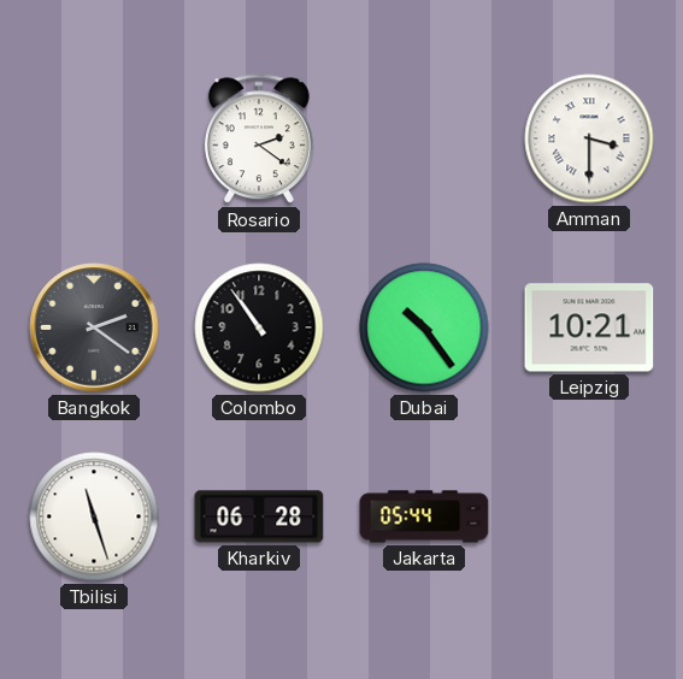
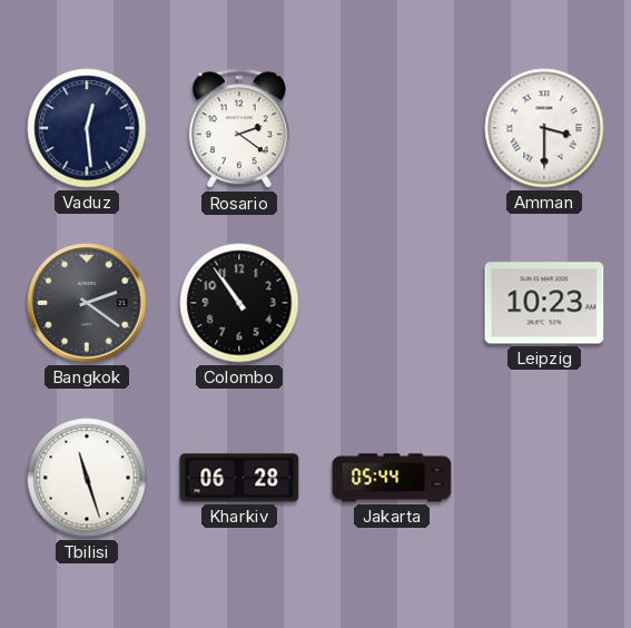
Vaduz: none -> 12:29
Dubai: 10:24 -> none
Leipzig: 10:21 -> 10:23
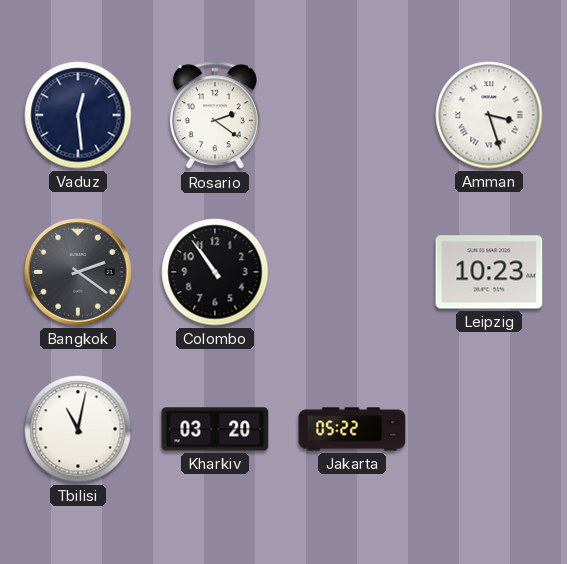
Amman: 3:30 -> 3:27
Tbilisi: 11:27 -> 11:02
Kharkiv: 06:28 -> 03:20
Jakarta: 05:44 -> 05:22
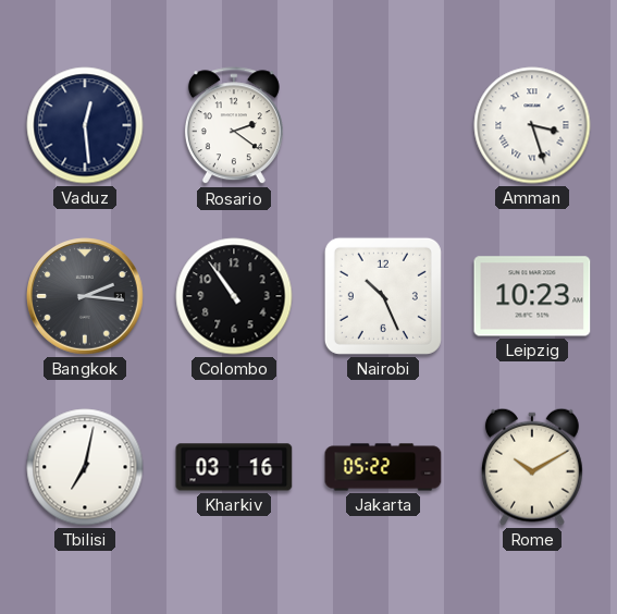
Bangkok: 2:21 -> 2:16
Nairobi: none -> 10:26
Tbilisi: 11:02 -> 7:02
Kharkiv: 03:20 -> 03:16
Rome: none -> 10:10
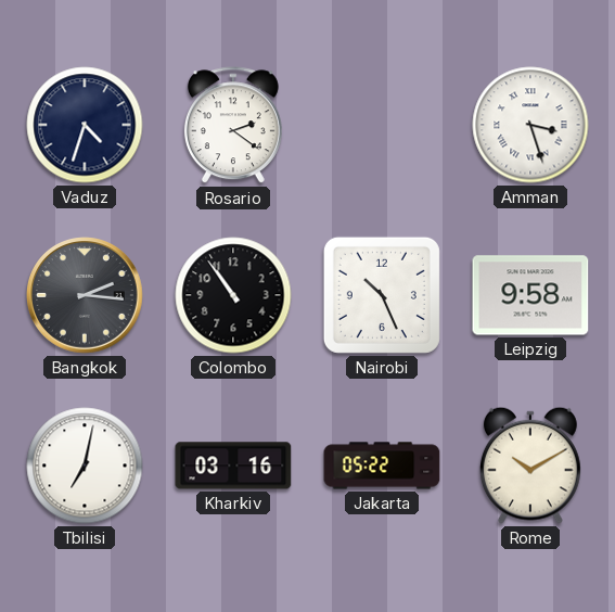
Vaduz: 12:29 -> 4:33
Leipzig: 10:23 -> 9:58
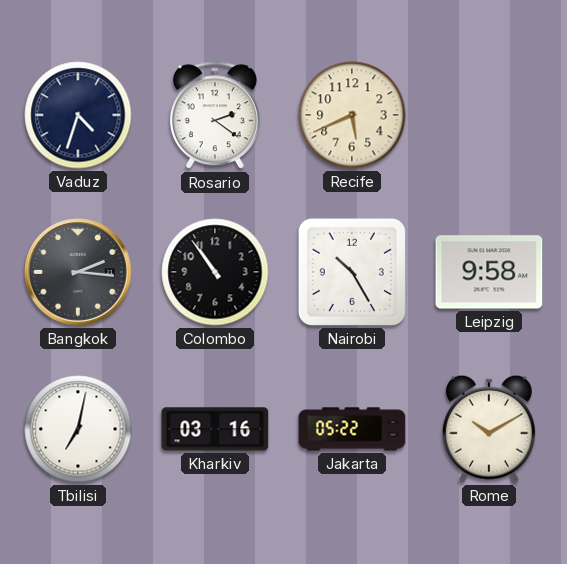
Recife: none -> 5:41
Amman: 3:27 -> none
Nairobi: 10:26 -> 10:25
